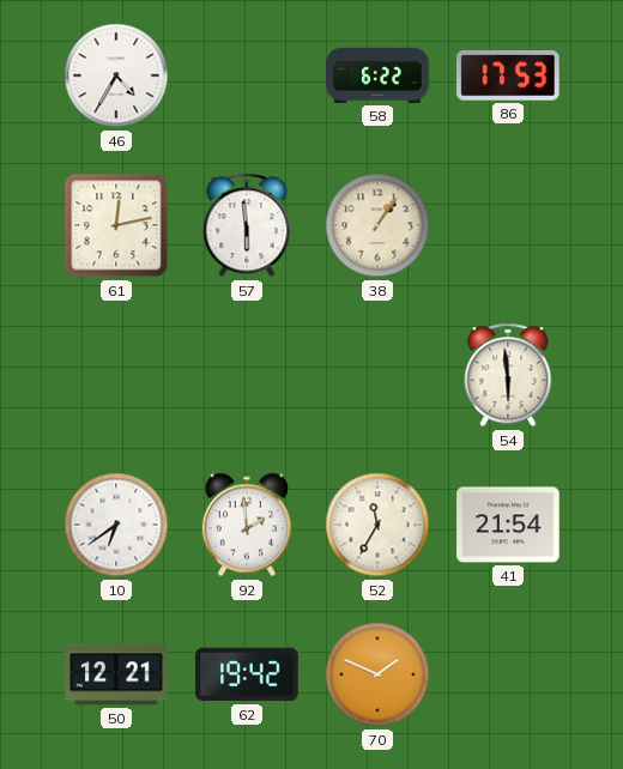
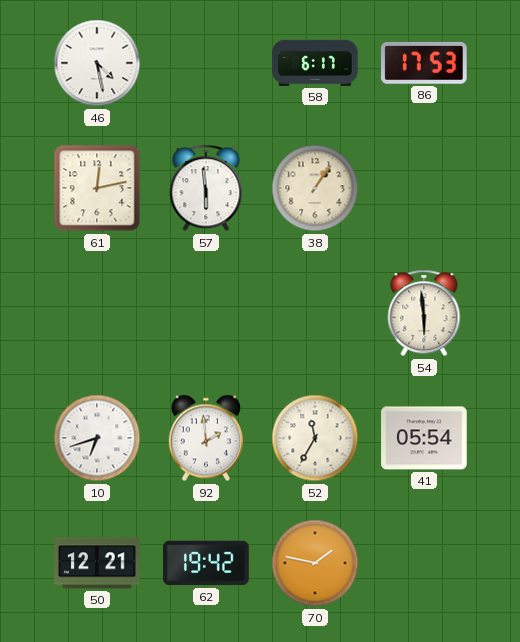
46: 4:35 -> 4:28
58: 6:22 -> 6:17
10: 6:39 -> 6:42
41: 21:54 -> 05:54
70: 1:49 -> 1:47
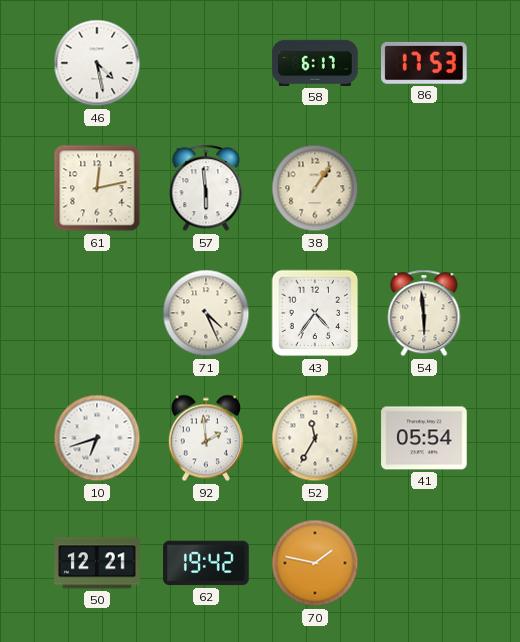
71: none -> 4:26
43: none -> 4:36
